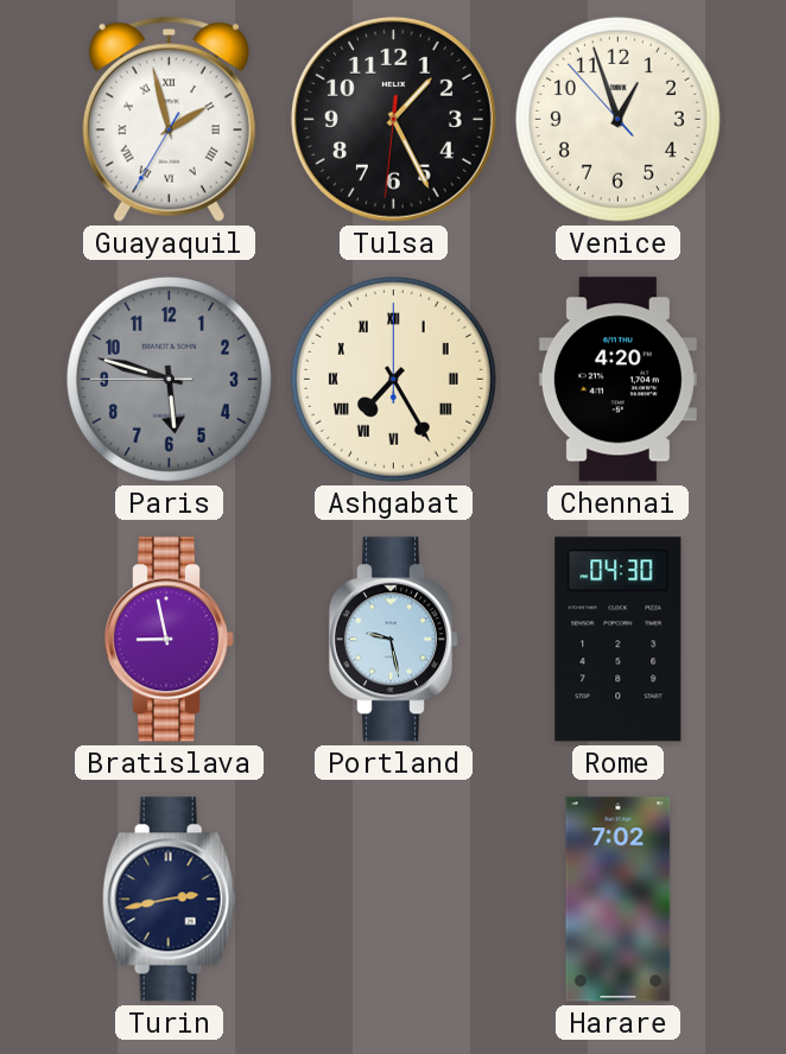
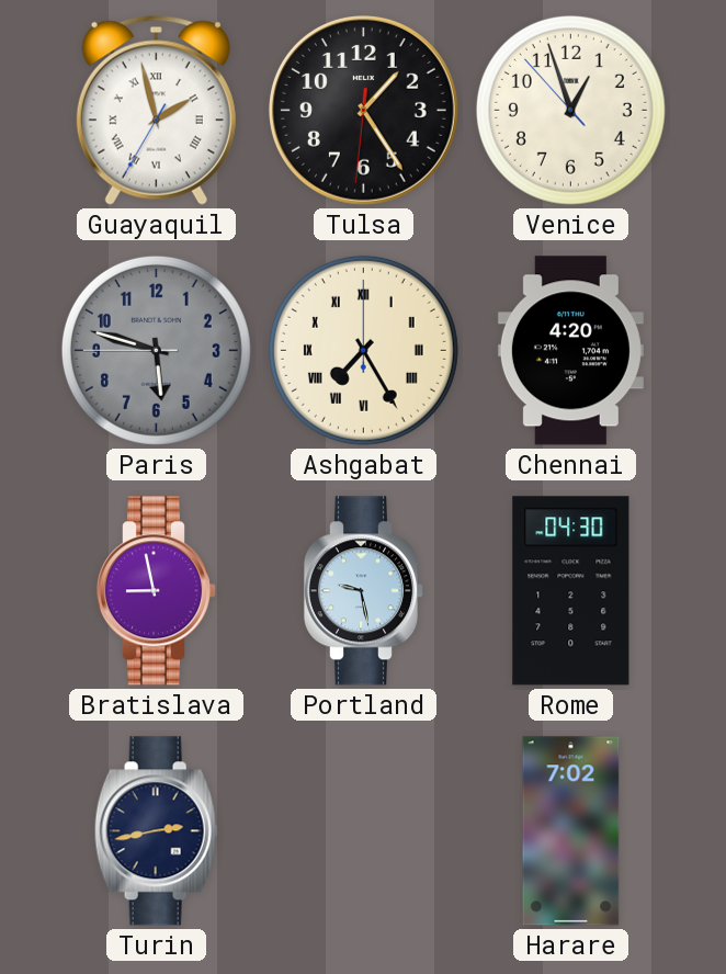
Tulsa: 1:25 -> 1:24
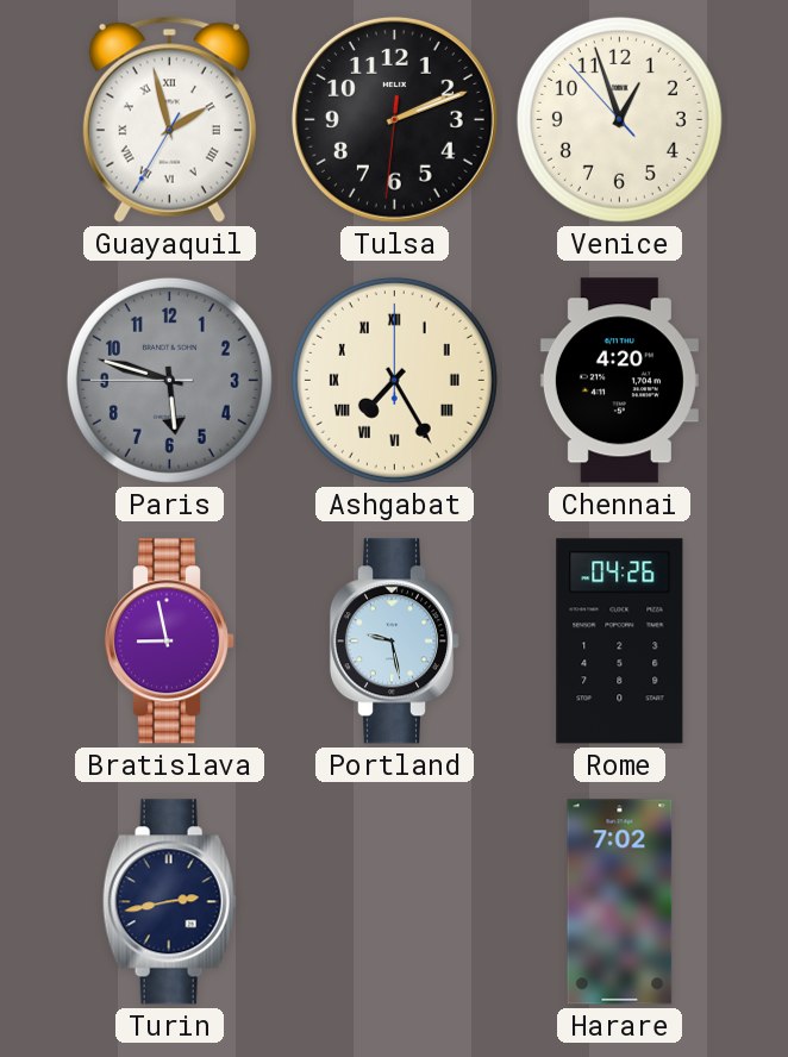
Tulsa: 1:24 -> 2:11
Rome: 04:30 -> 04:26
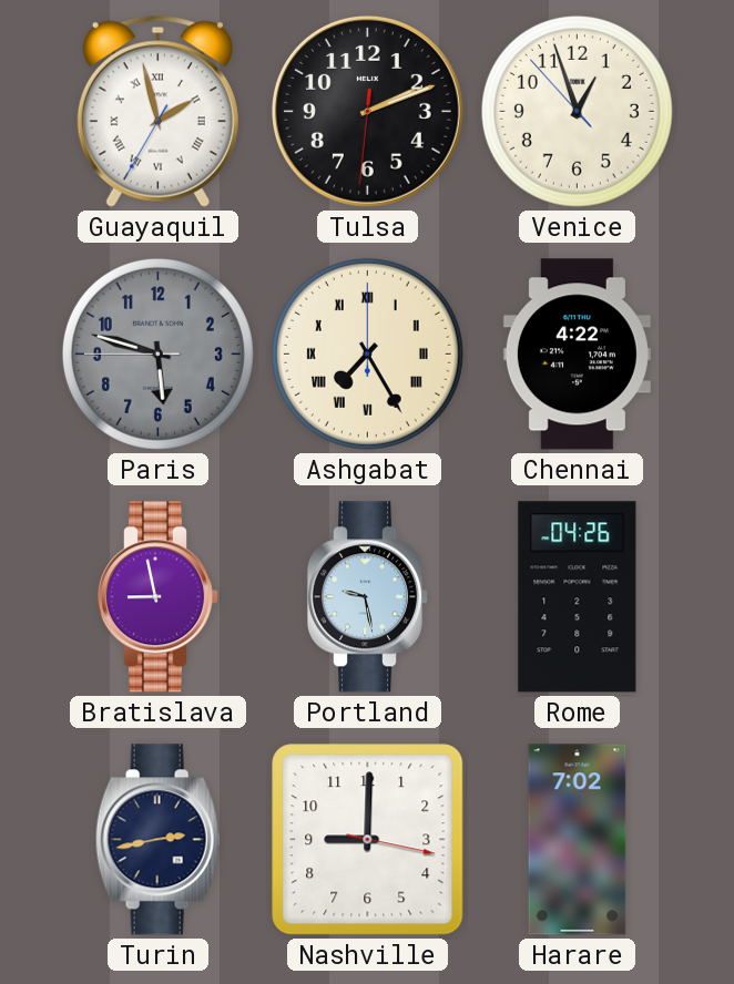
Chennai: 4:20 -> 4:22
Nashville: none -> 9:00
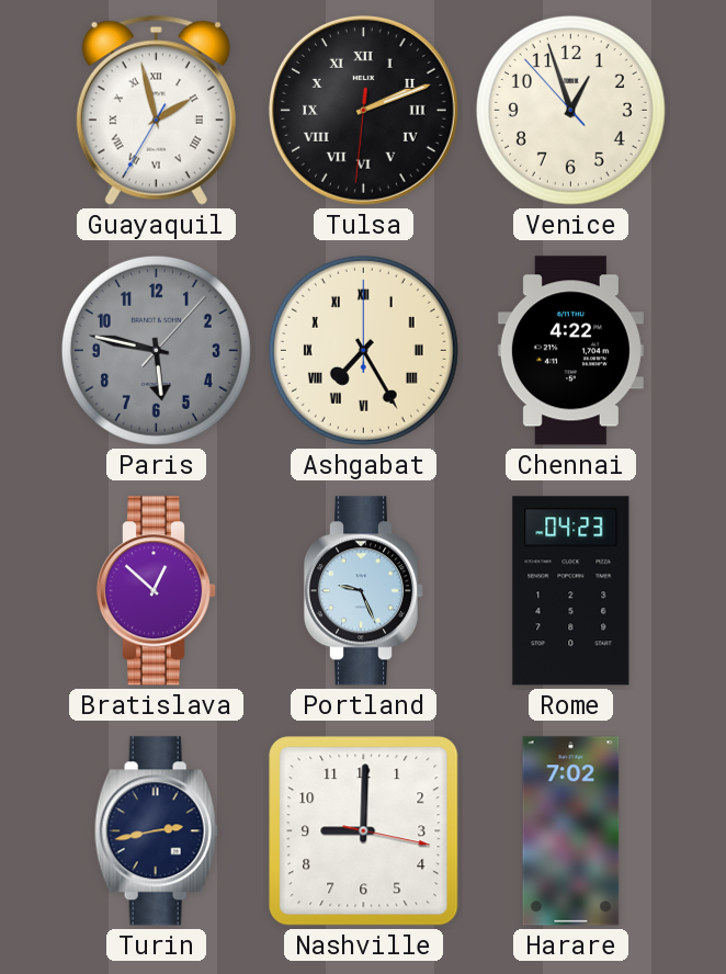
Tulsa numerals: Arabic -> Roman
Paris: 5:47:45 -> 5:47:07
Bratislava: 8:58 -> 12:52
Portland: 9:28 -> 9:26
Rome: 04:26 -> 04:23
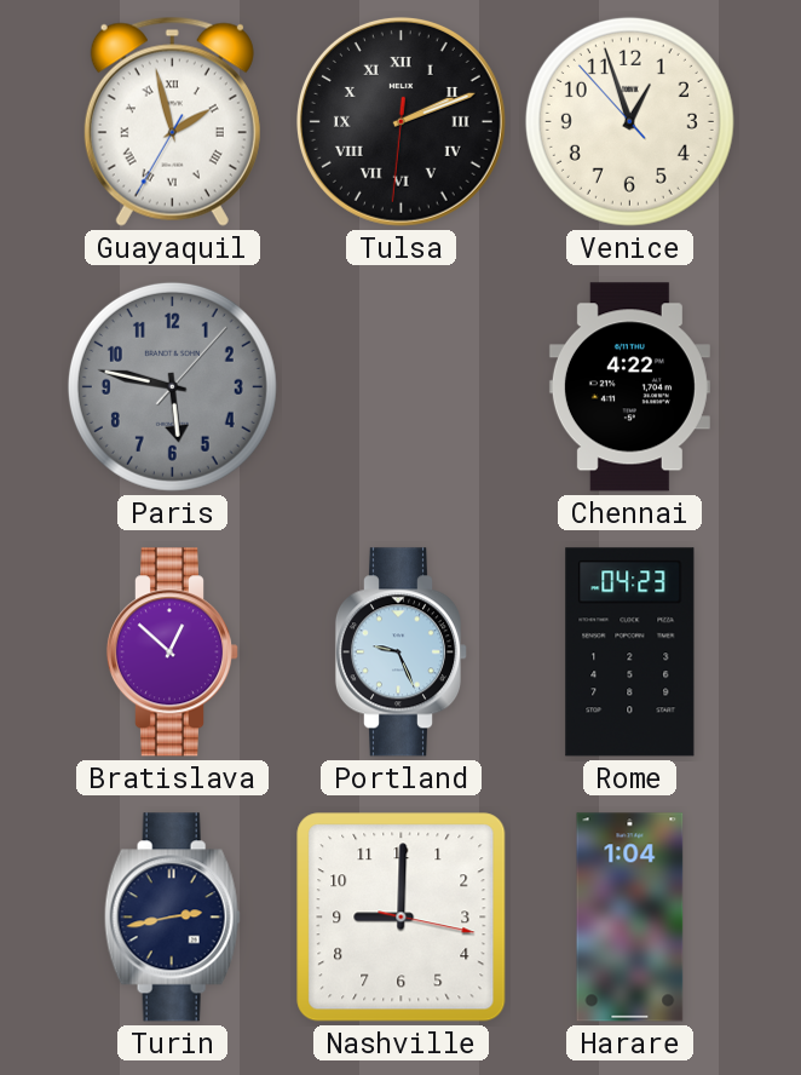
Ashgabat: 7:25 -> none
Harare: 7:02 -> 1:04
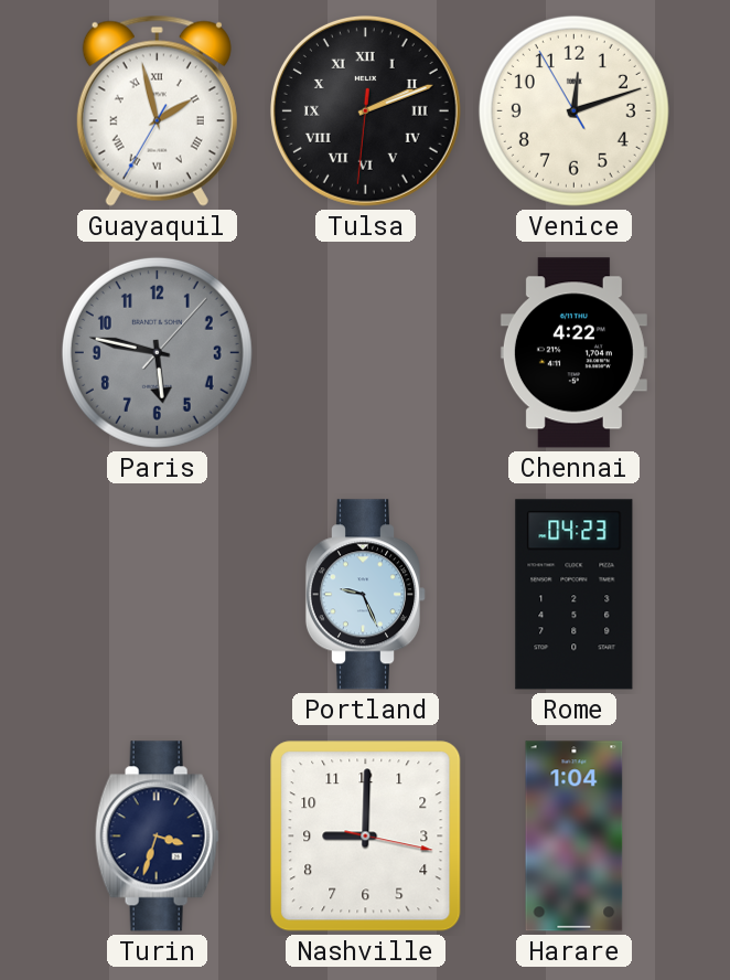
Venice: 12:56 -> 12:11
Bratislava: 12:52 -> none
Turin: 2:43 -> 3:33
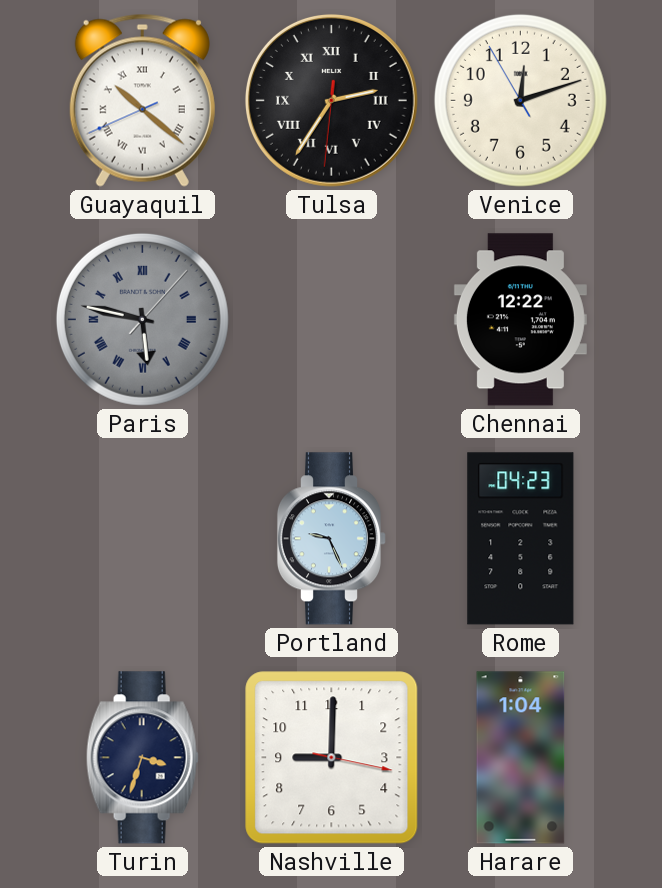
Guayaquil: 1:57 -> 10:21
Tulsa: 2:11 -> 2:35
Paris numerals: Arabic -> Roman
Chennai: 4:22 -> 12:22
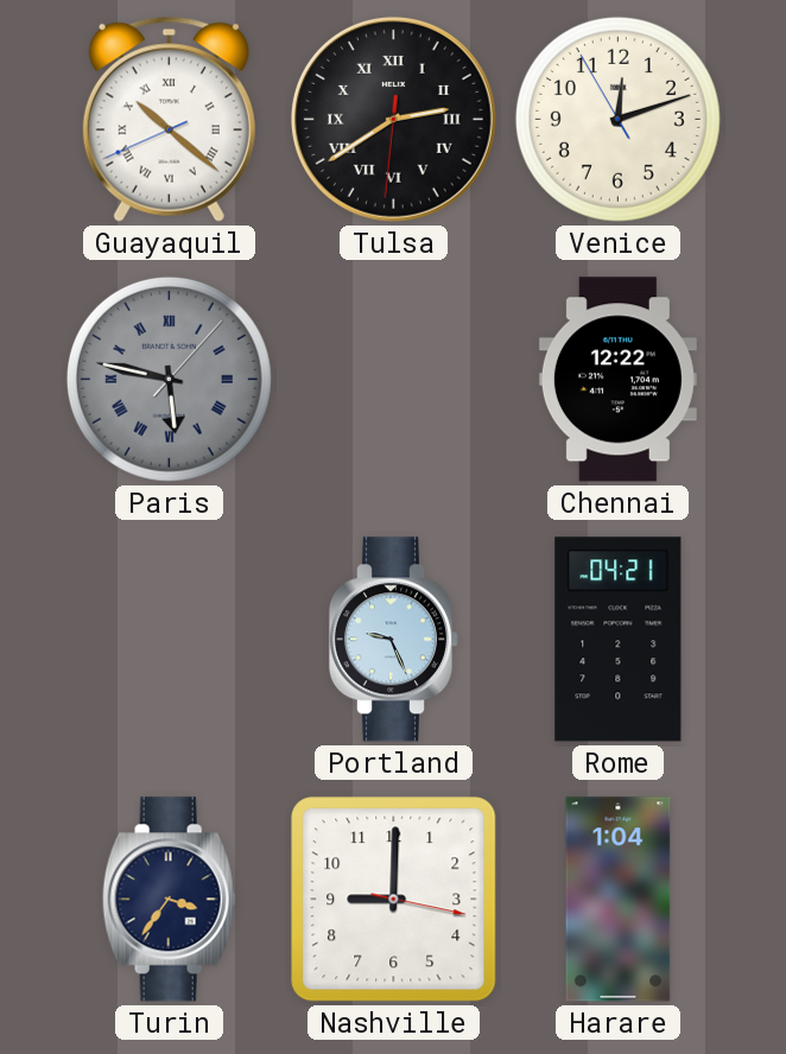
Tulsa: 2:35 -> 2:39
Rome: 04:23 -> 04:21
Turin: 3:33 -> 3:36
